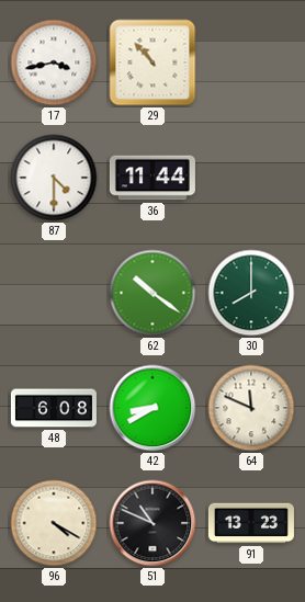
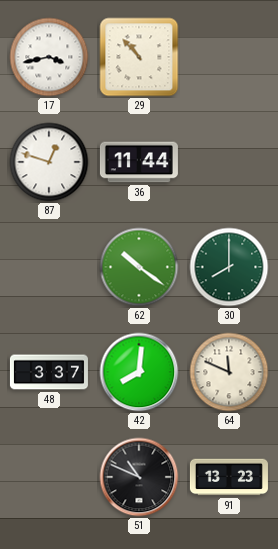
87: 4:30 -> 12:48
48: 6:08 -> 3:37
42: 8:40 -> 8:01
96: 4:20 -> none
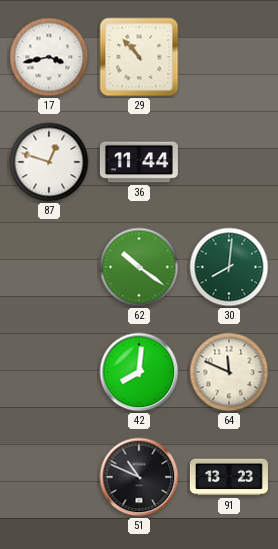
30: 8:00 -> 8:01
48: 3:37 -> none
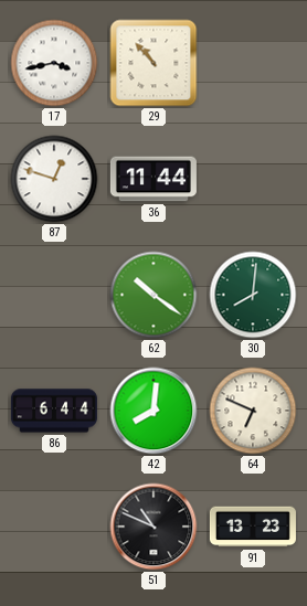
86: none -> 6:44
64: 11:49 -> 6:49
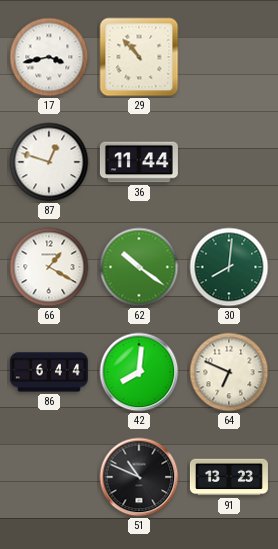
66: none -> 1:20
